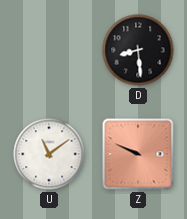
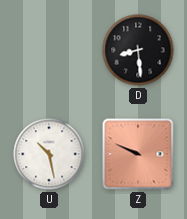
U: 11:09 -> 10:28
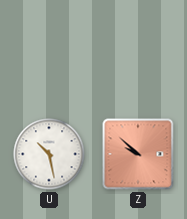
D: 8:29 -> none
Z: 9:49 -> 9:52
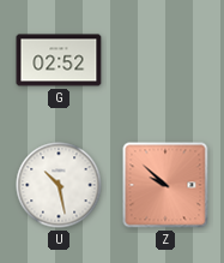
G: none -> 02:52
